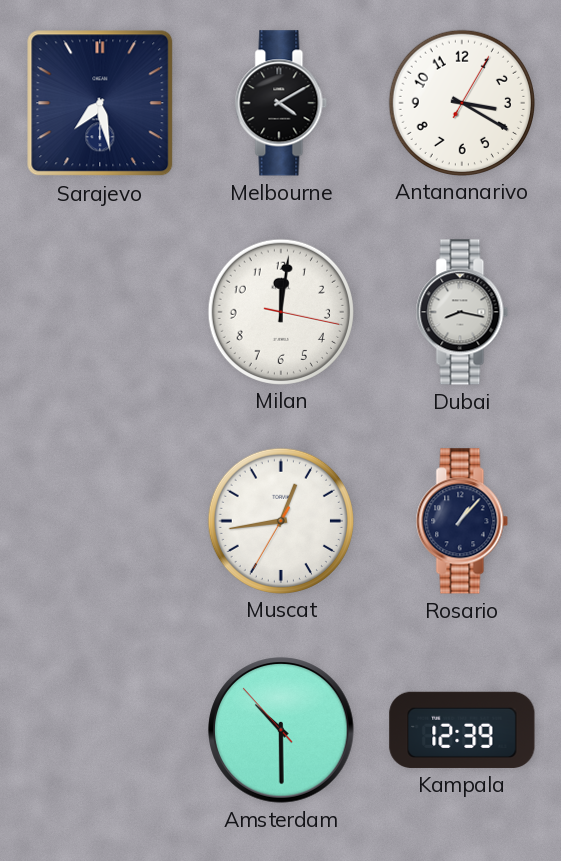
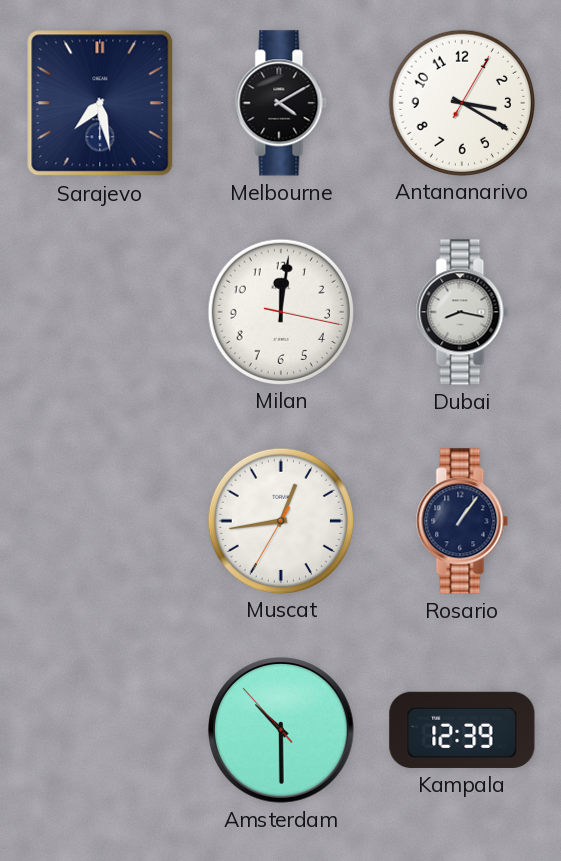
Rosario: 1:07 -> 1:06
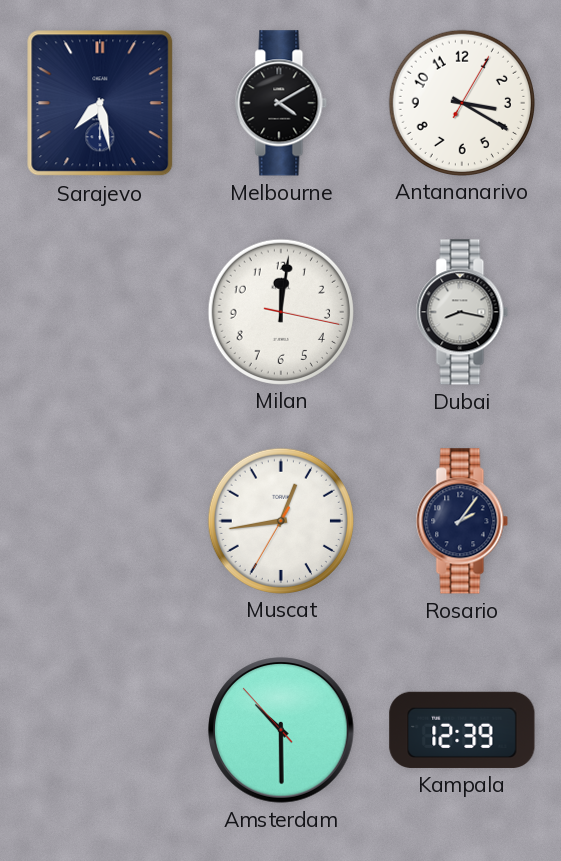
Rosario: 1:06 -> 2:06
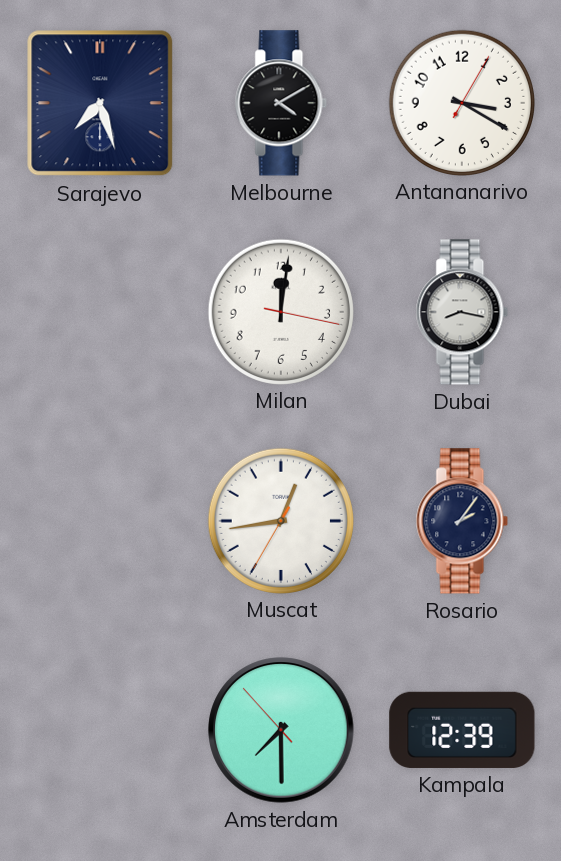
Sarajevo: 7:28 -> 7:27
Amsterdam: 10:29 -> 7:29
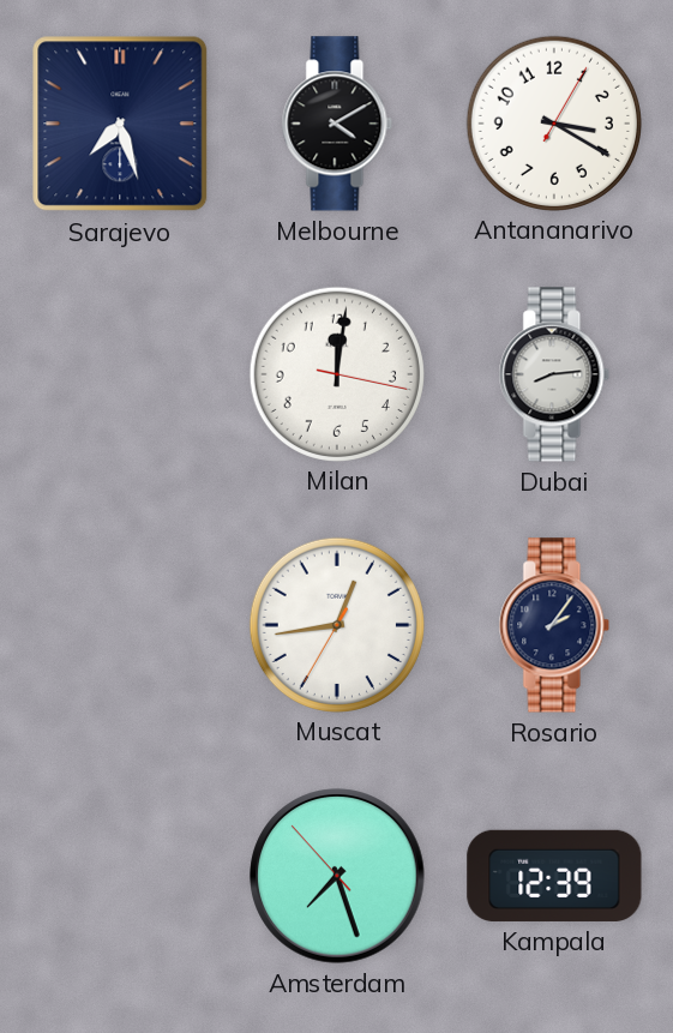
Dubai: 8:17 -> 8:14
Amsterdam: 7:29 -> 7:26
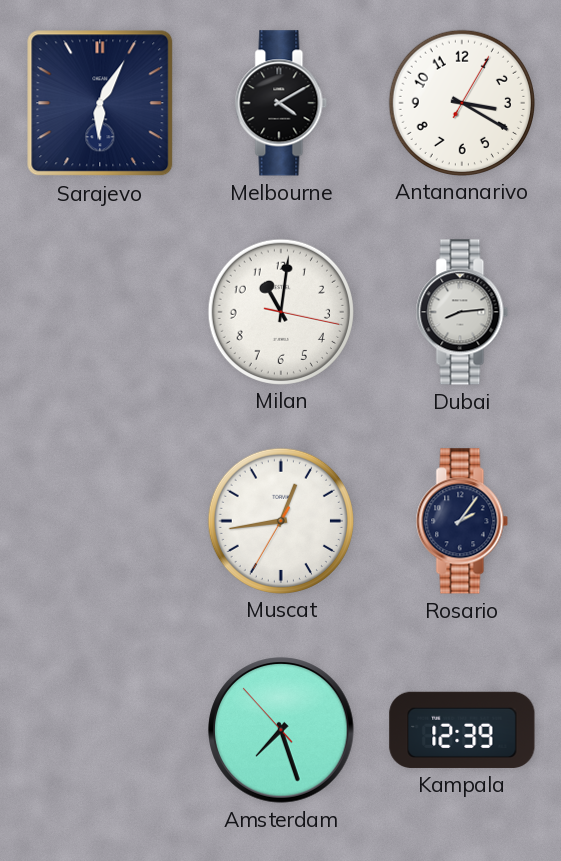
Sarajevo: 7:27 -> 6:05
Milan: 12:01 -> 11:01
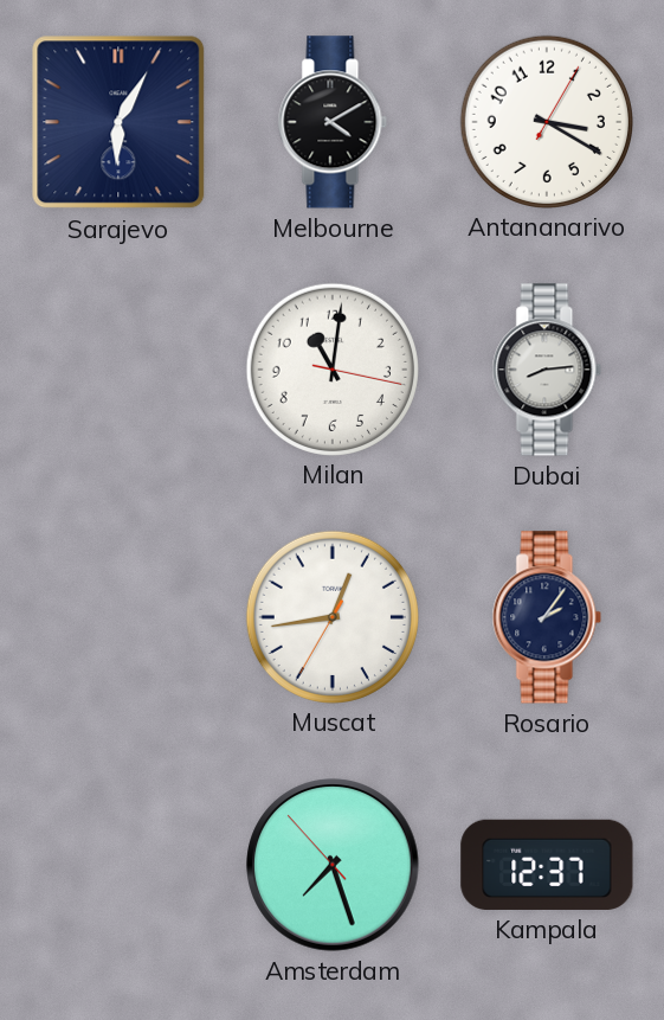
Kampala: 12:39 -> 12:37
